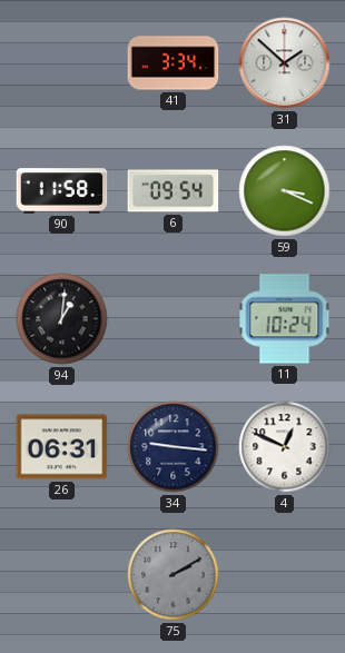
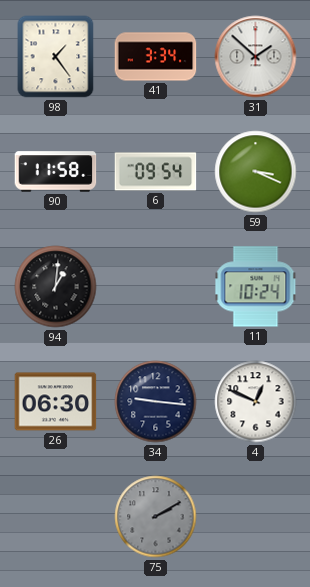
98: none -> 1:24
26: 06:31 -> 06:30
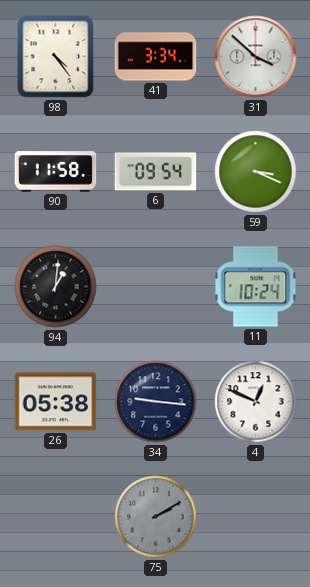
98: 1:24 -> 4:24
31: 1:52 -> 3:52
26: 06:30 -> 05:38
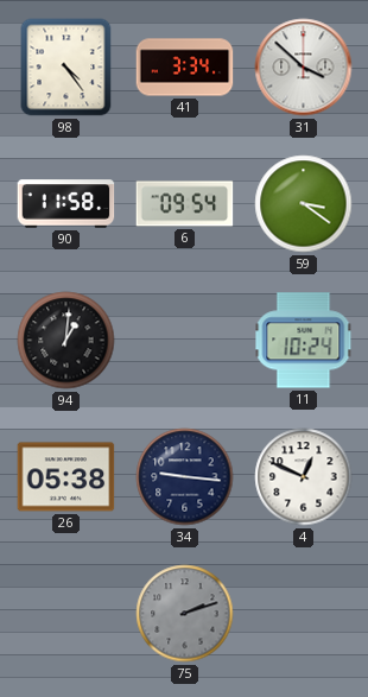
59: 3:19 -> 3:21
75: 2:10 -> 2:12
